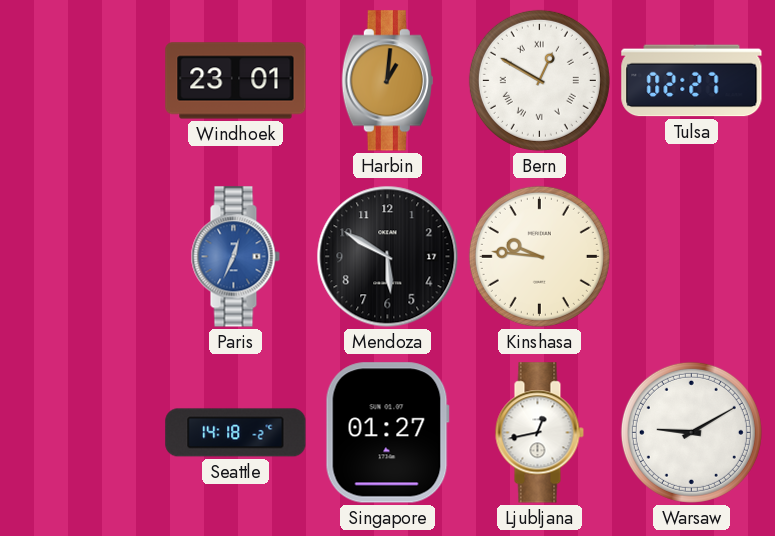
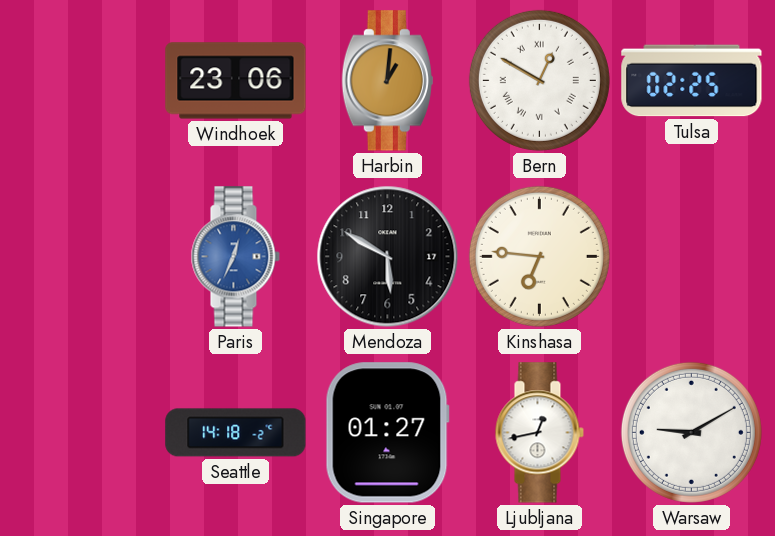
Windhoek: 23:01 -> 23:06
Tulsa: 02:27 -> 02:25
Kinshasa: 9:46 -> 6:46
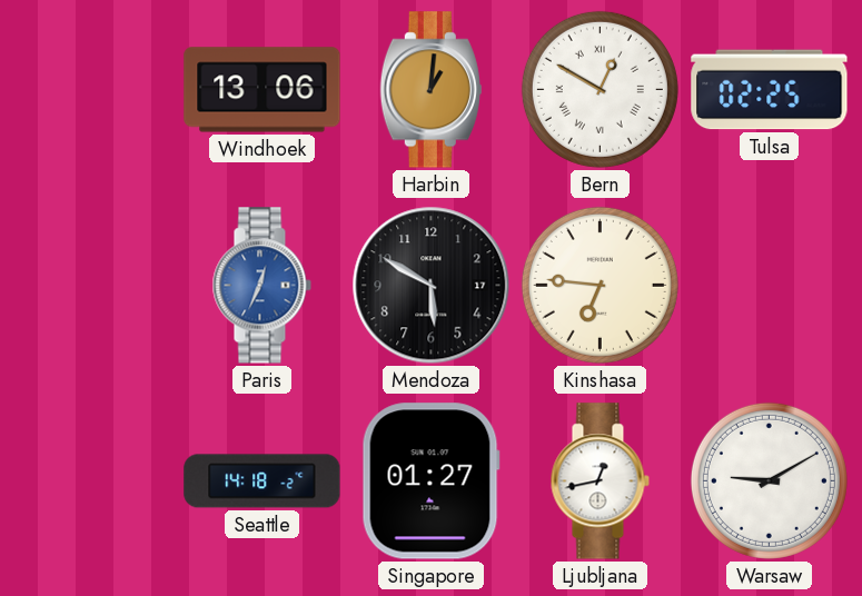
Windhoek: 23:06 -> 13:06
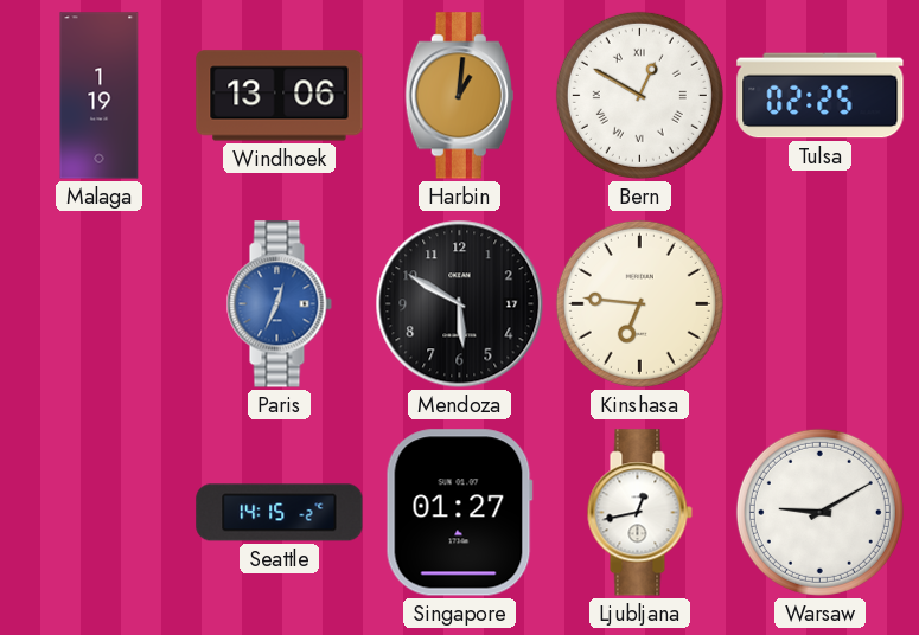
Malaga: none -> 1:19
Seattle: 14:18 -> 14:15
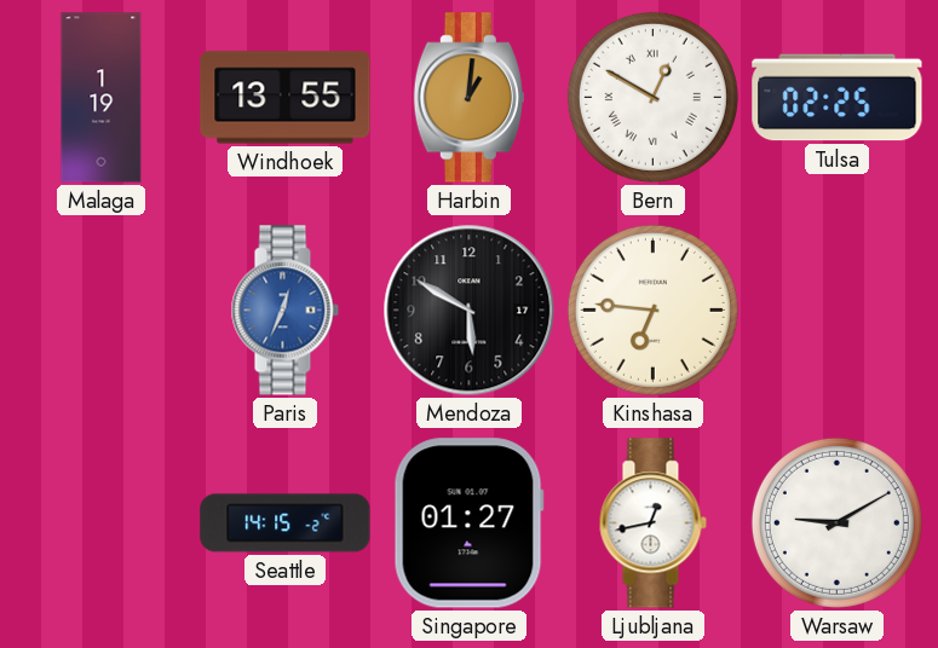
Windhoek: 13:06 -> 13:55
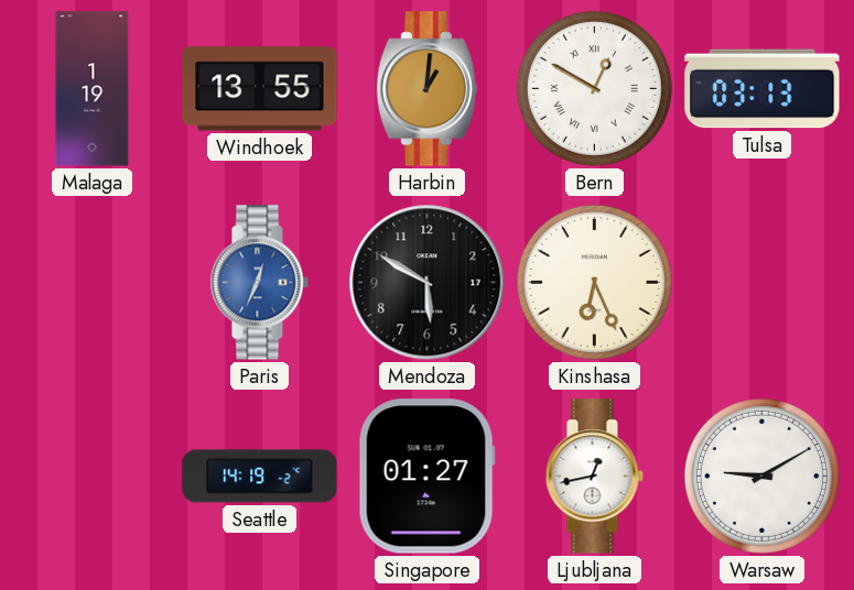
Tulsa: 02:25 -> 03:13
Kinshasa: 6:46 -> 6:26
Seattle: 14:15 -> 14:19
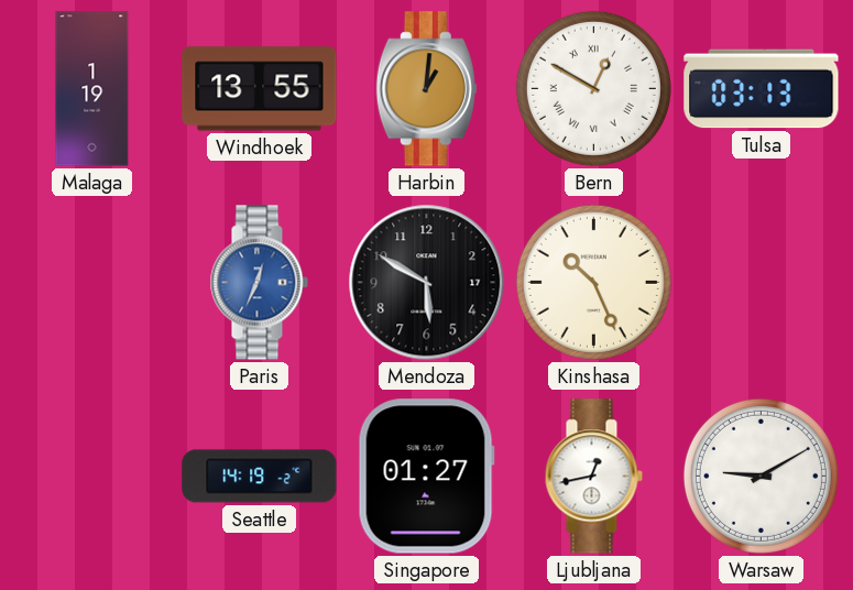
Kinshasa: 6:26 -> 10:26
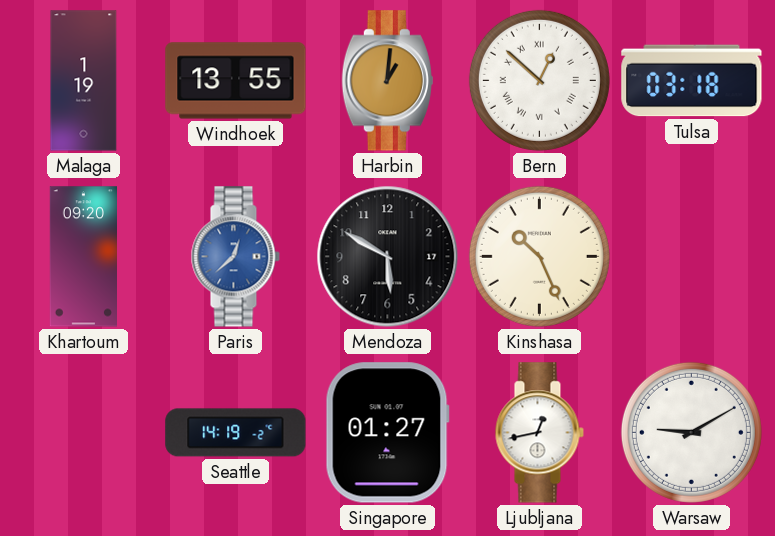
Bern: 12:50 -> 12:52
Tulsa: 03:13 -> 03:18
Khartoum: none -> 09:20
Paris: 12:34 -> 12:38
